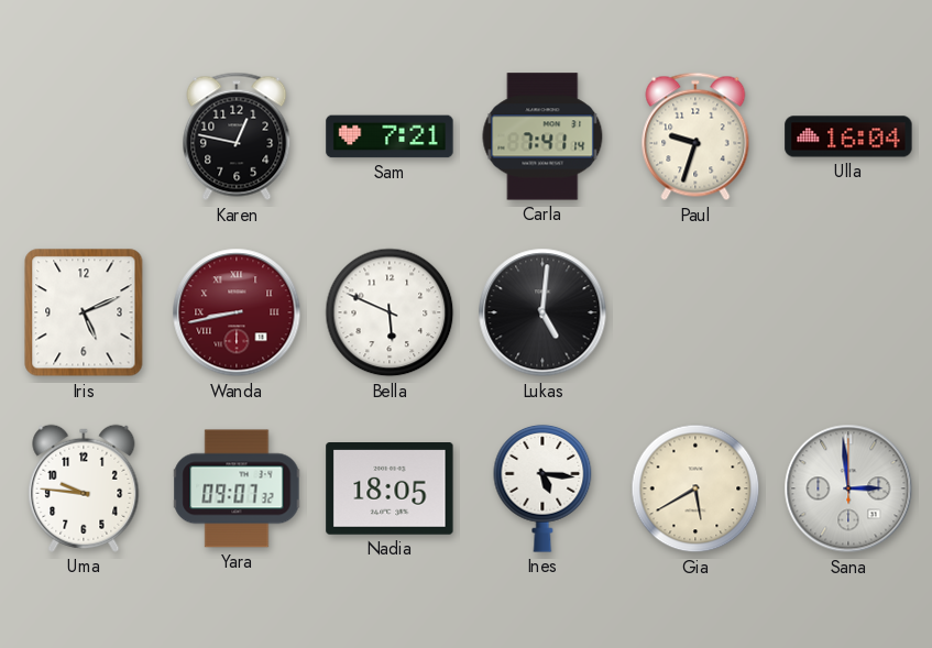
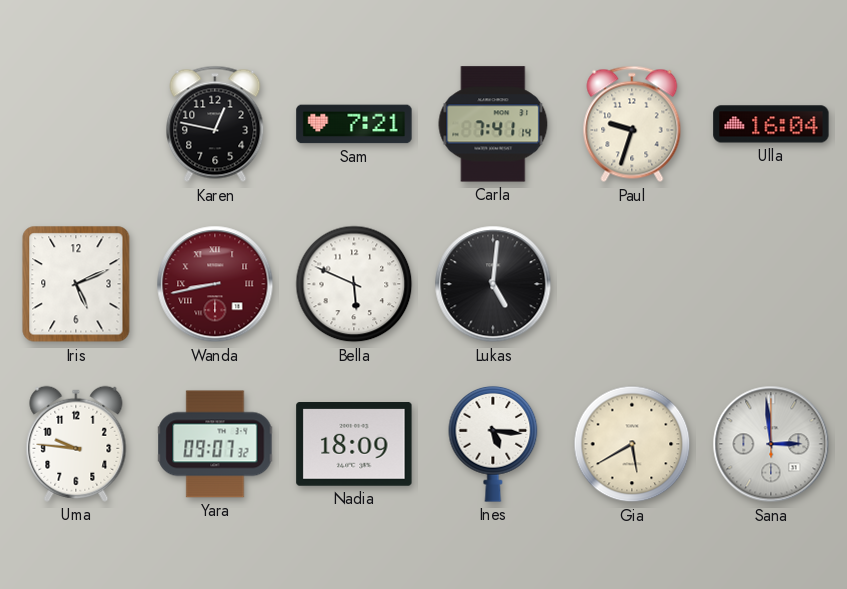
Nadia: 18:05 -> 18:09
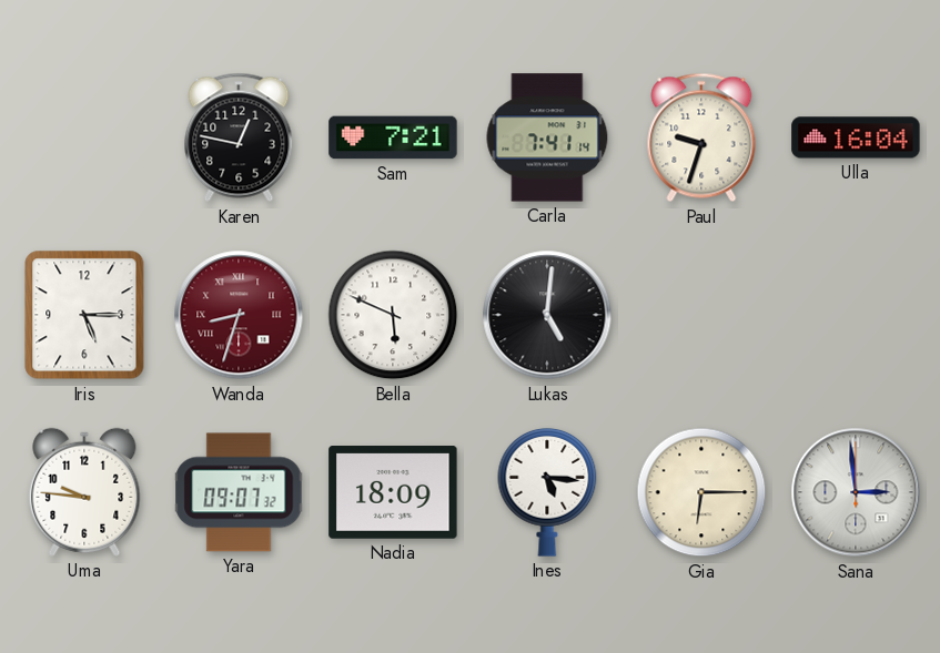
Iris: 5:11 -> 5:15
Wanda: 8:43 -> 8:33
Gia: 5:40 -> 6:15
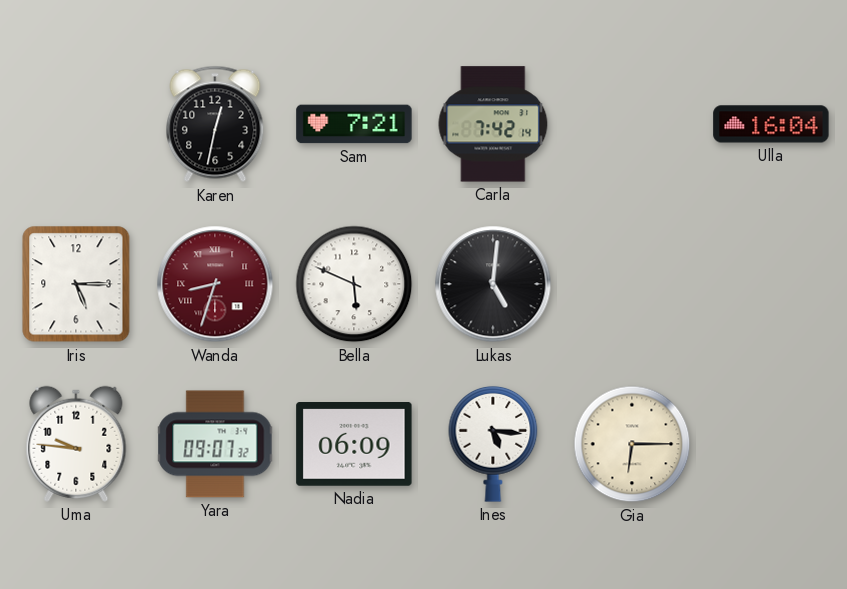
Karen: 12:47 -> 12:32
Carla: 7:41 -> 7:42
Paul: 9:33 -> none
Nadia: 18:09 -> 06:09
Sana: 2:59 -> none
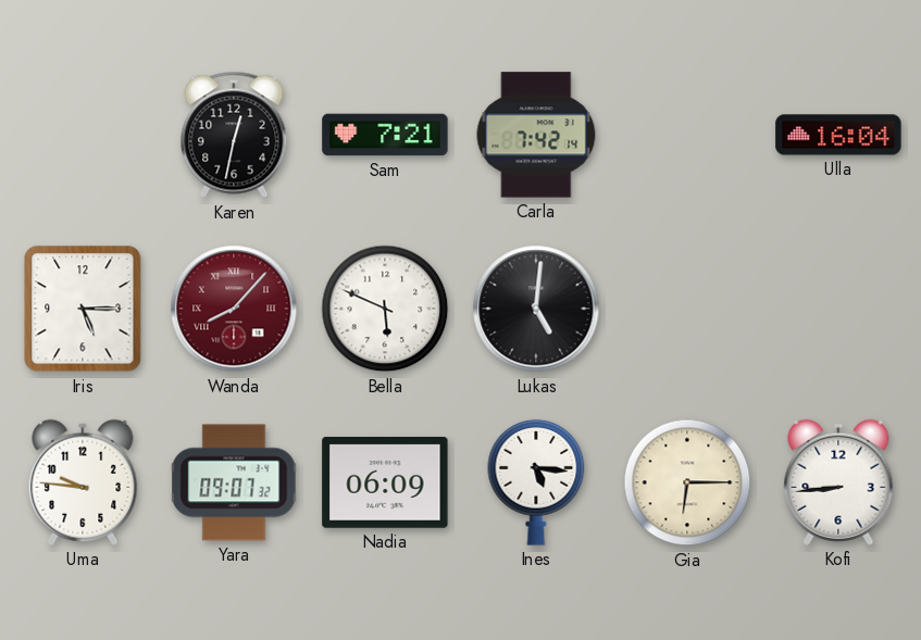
Wanda: 8:33 -> 8:07
Kofi: none -> 8:44
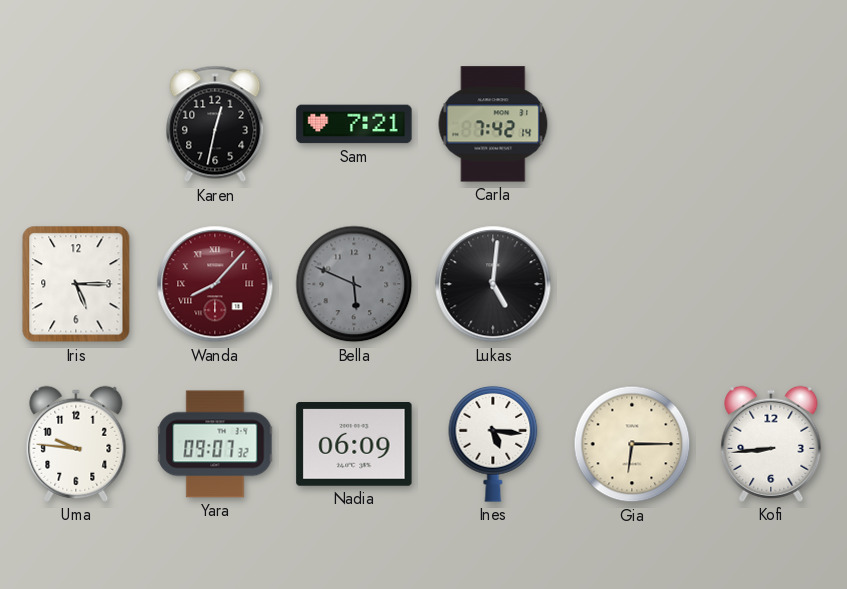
Ulla: 16:04 -> none
Bella dial: white -> grey
